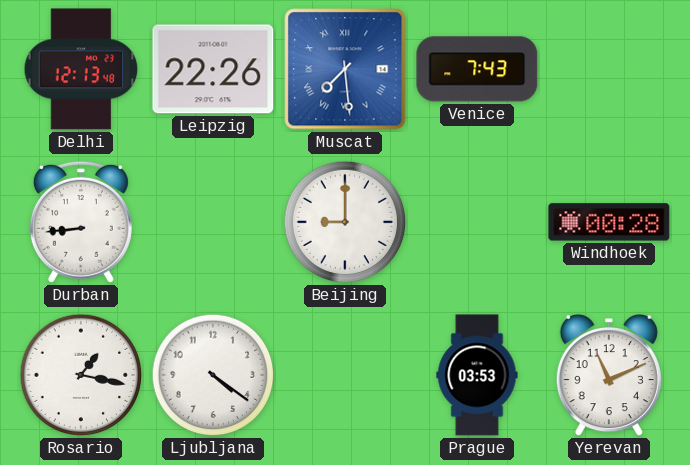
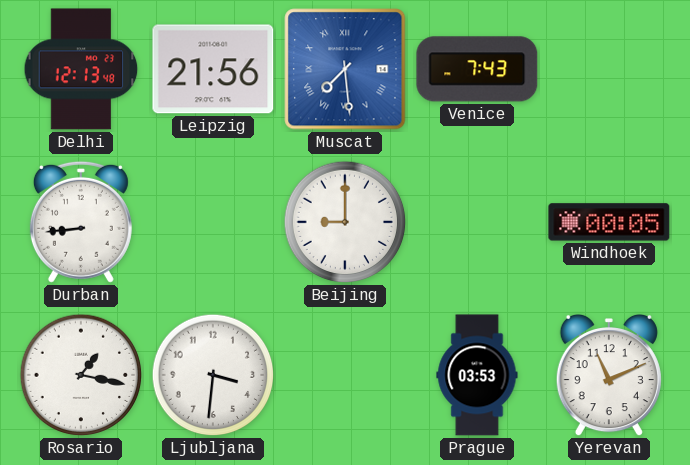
Leipzig: 22:26 -> 21:56
Windhoek: 00:28 -> 00:05
Ljubljana: 4:21 -> 3:31
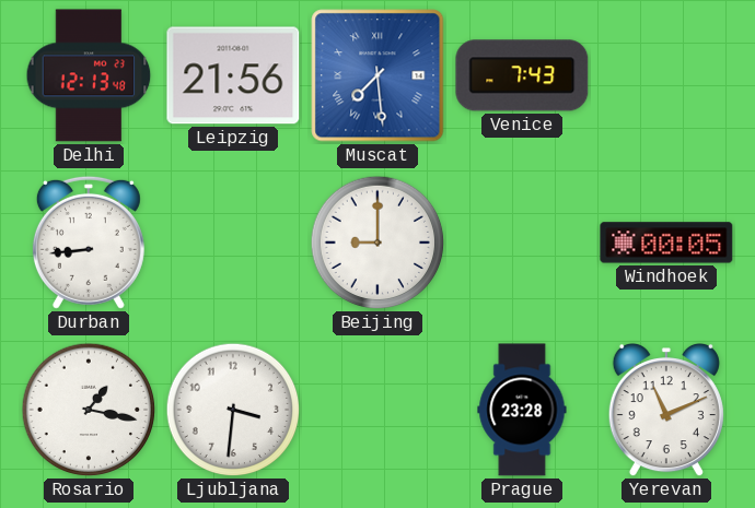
Prague: 03:53 -> 23:28
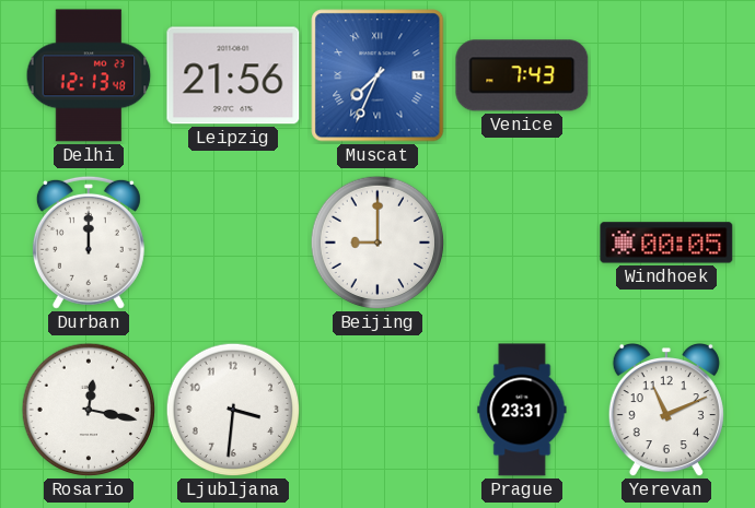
Muscat: 7:29 -> 7:34
Durban: 8:44 -> 12:00
Rosario: 1:17 -> 12:17
Prague: 23:28 -> 23:31
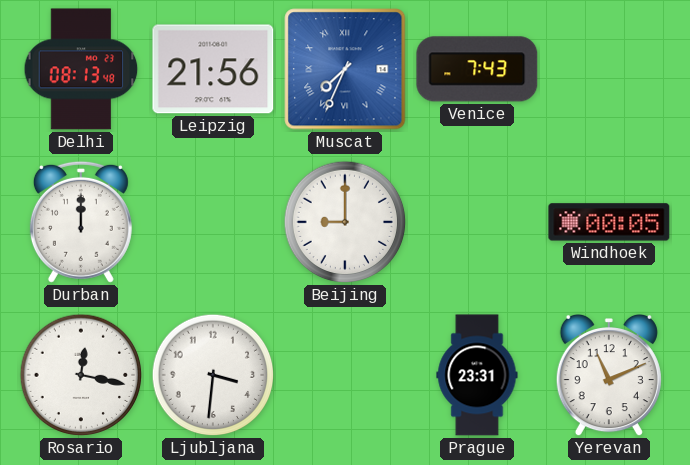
Delhi: 12:13 -> 08:13
